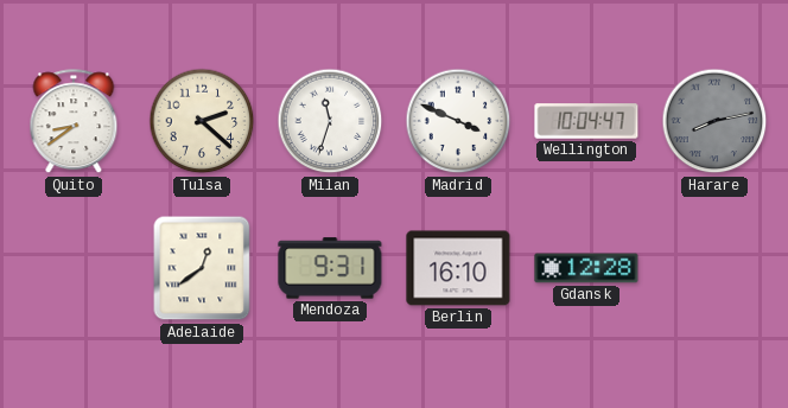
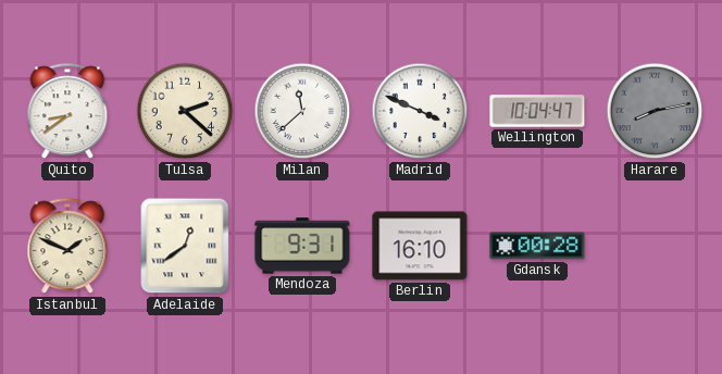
Milan: 11:33 -> 11:38
Istanbul: none -> 1:49
Gdansk: 12:28 -> 00:28
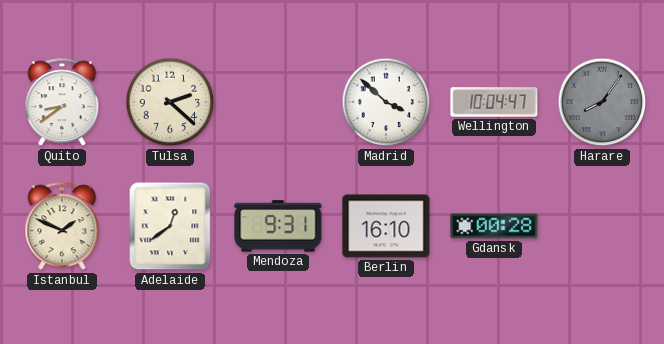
Milan: 11:38 -> none
Madrid: 3:49 -> 3:52
Harare: 8:13 -> 8:06
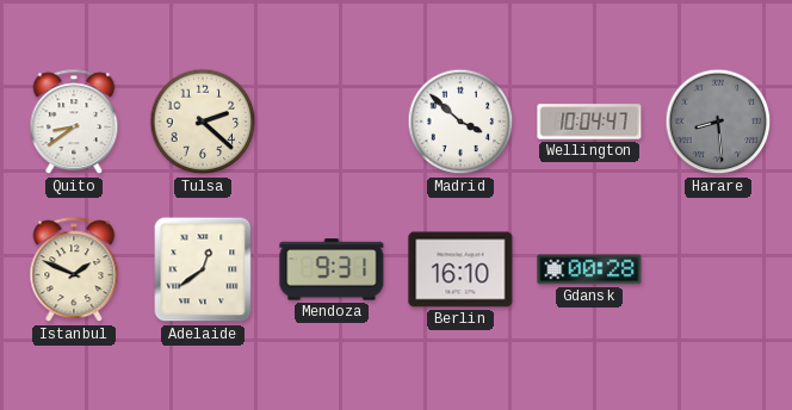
Harare: 8:06 -> 8:29
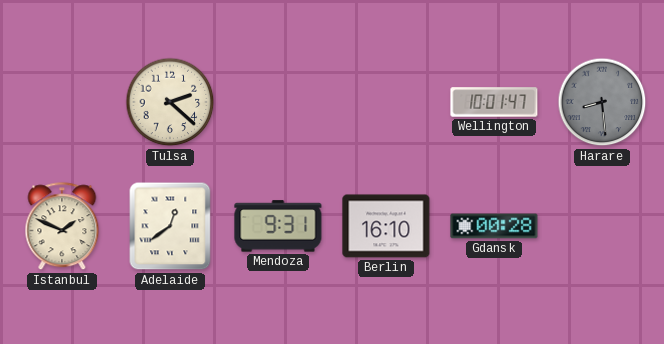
Quito: 8:39 -> none
Madrid: 3:52 -> none
Wellington: 10:04 -> 10:01
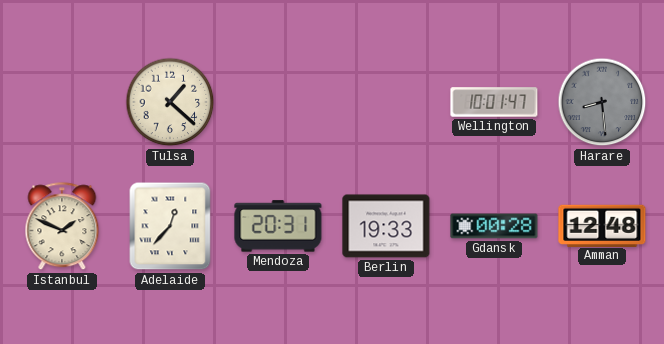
Tulsa: 2:22 -> 1:22
Adelaide: 12:39 -> 12:37
Mendoza: 9:31 -> 20:31
Berlin: 16:10 -> 19:33
Amman: none -> 12:48
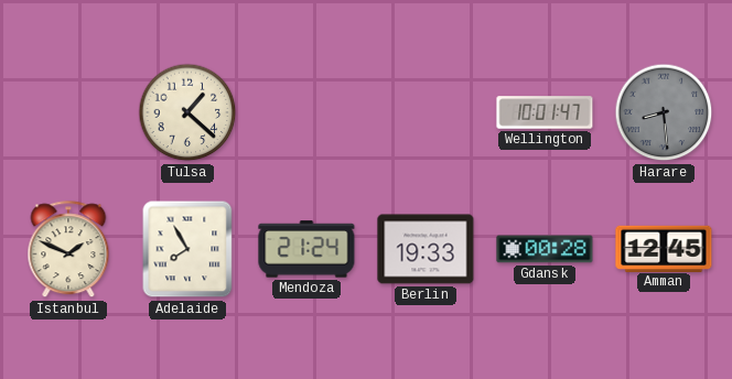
Adelaide: 12:37 -> 7:55
Mendoza: 20:31 -> 21:24
Amman: 12:48 -> 12:45
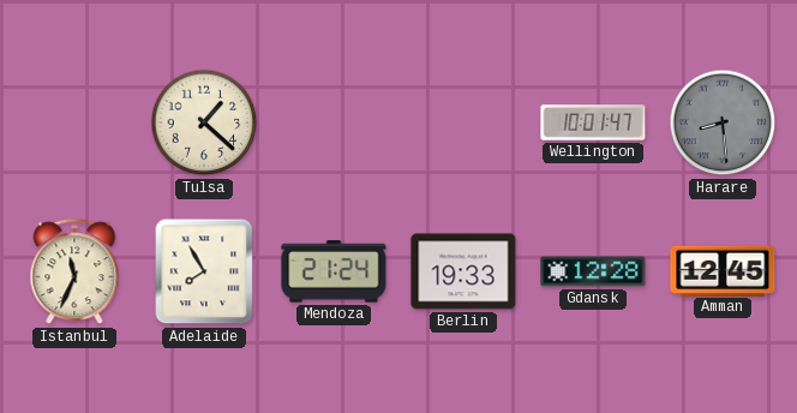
Istanbul: 1:49 -> 11:34
Gdansk: 00:28 -> 12:28
